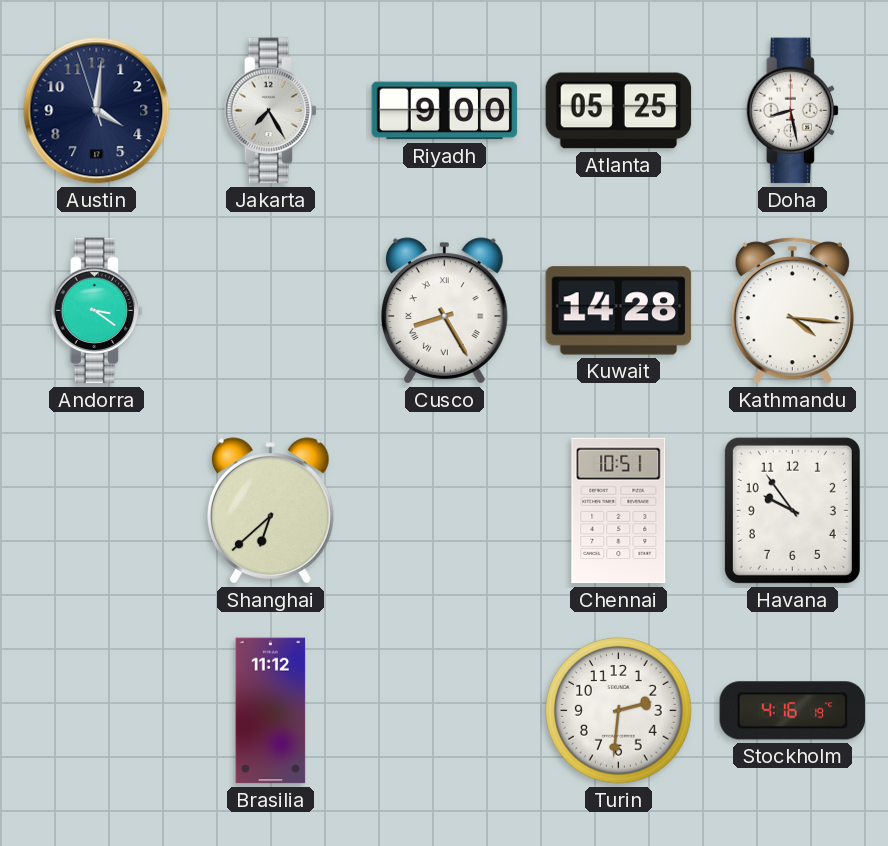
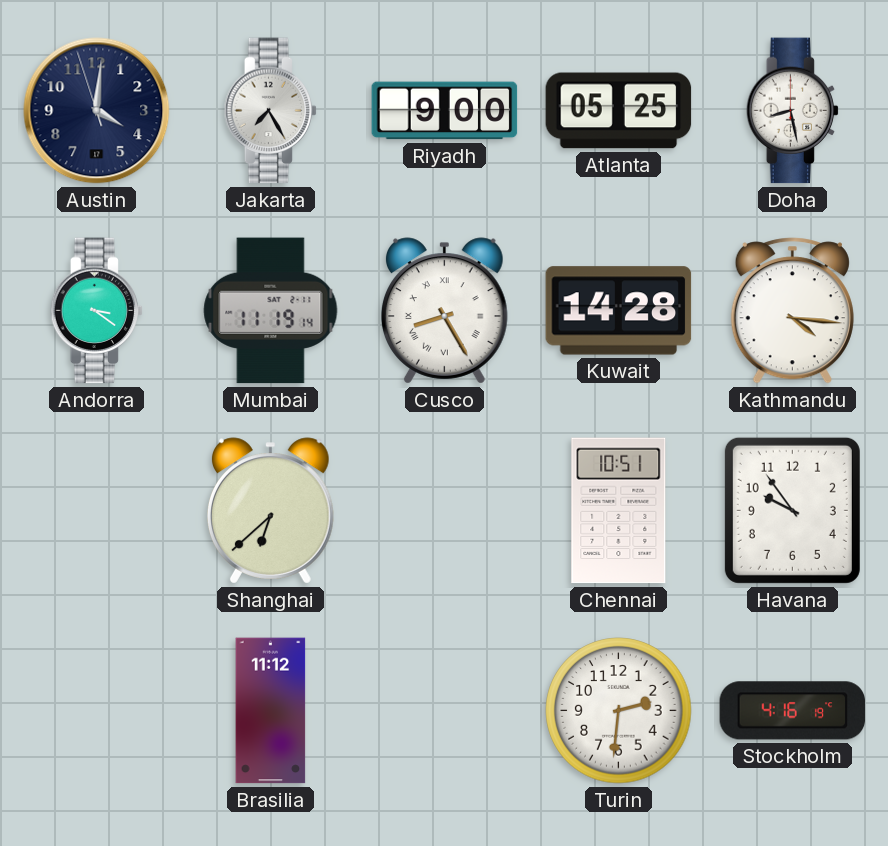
Mumbai: none -> 11:19
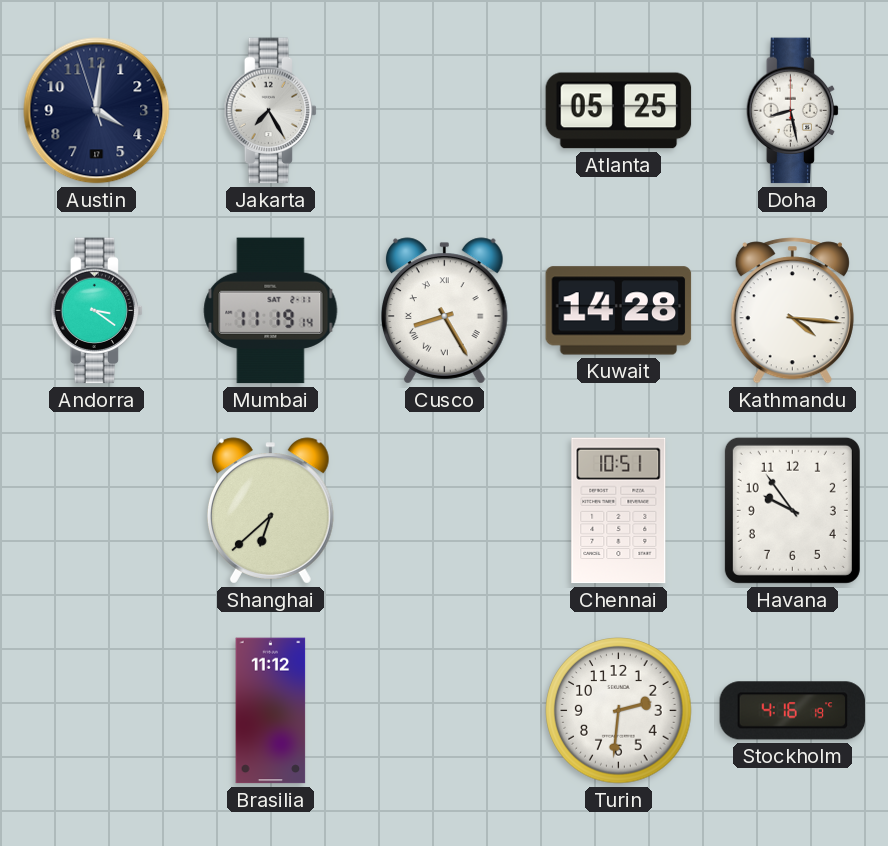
Riyadh: 9:00 -> none
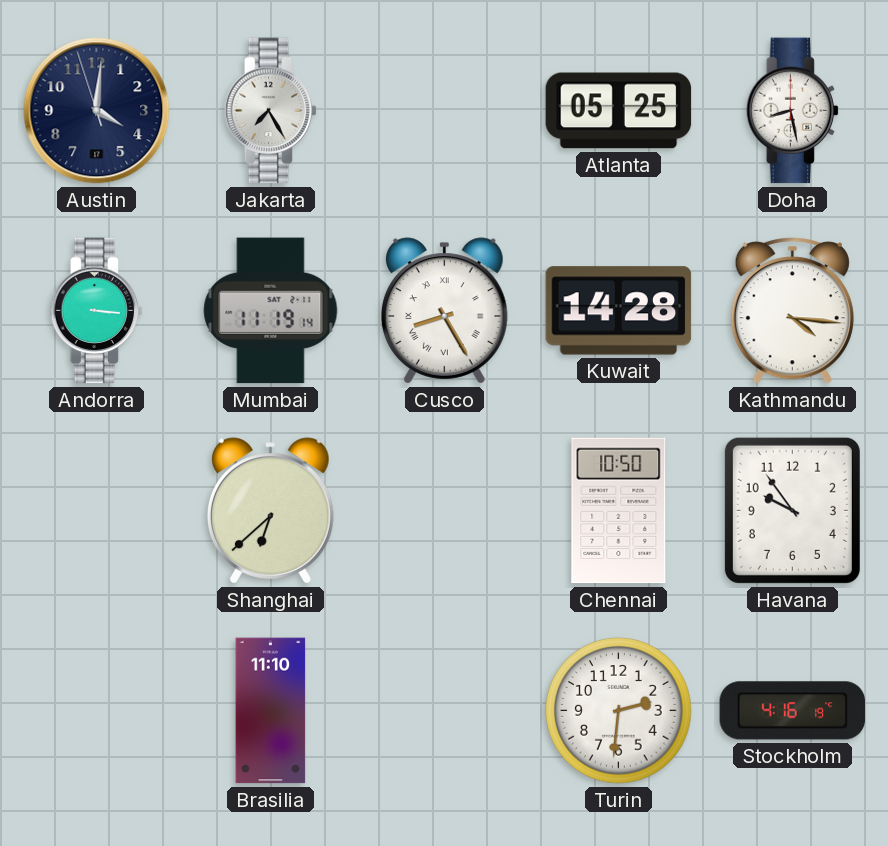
Andorra: 3:21 -> 3:16
Chennai: 10:51 -> 10:50
Brasilia: 11:12 -> 11:10
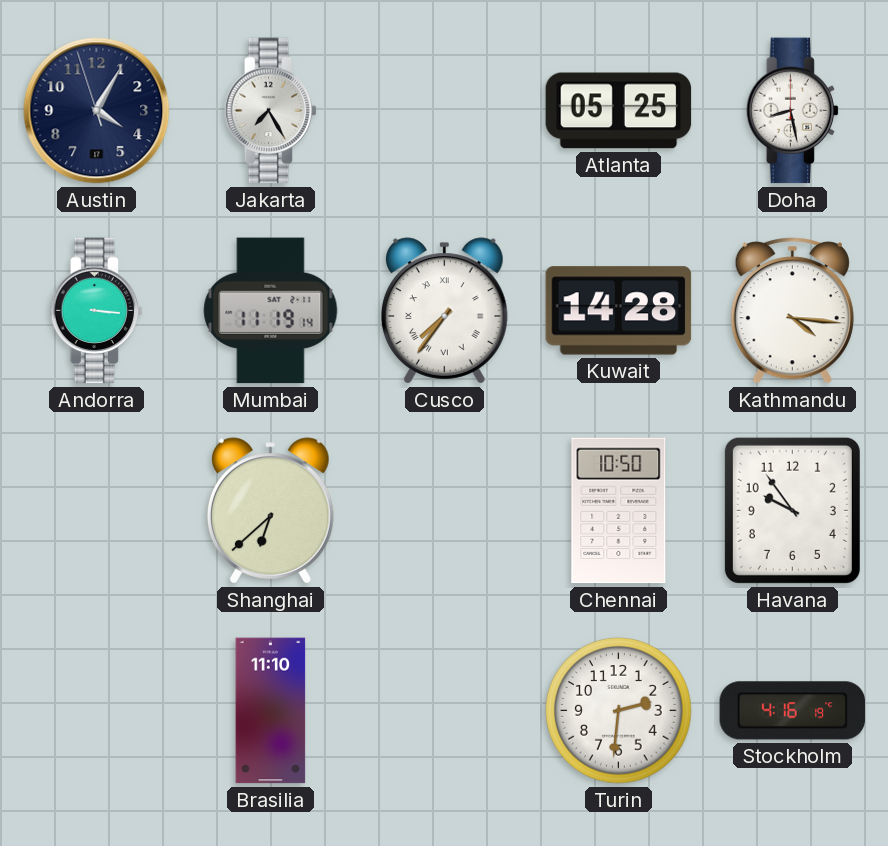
Austin: 4:00 -> 4:04
Cusco: 8:25 -> 7:36
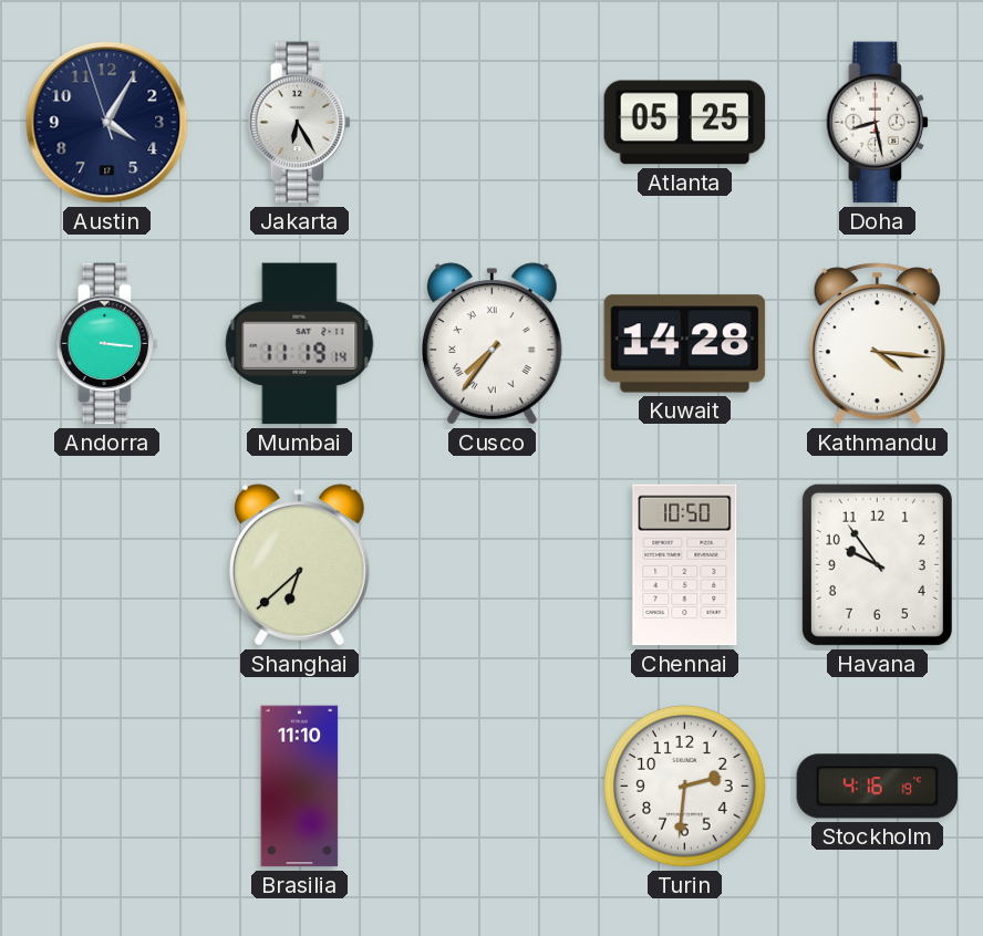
Jakarta: 7:25 -> 6:25
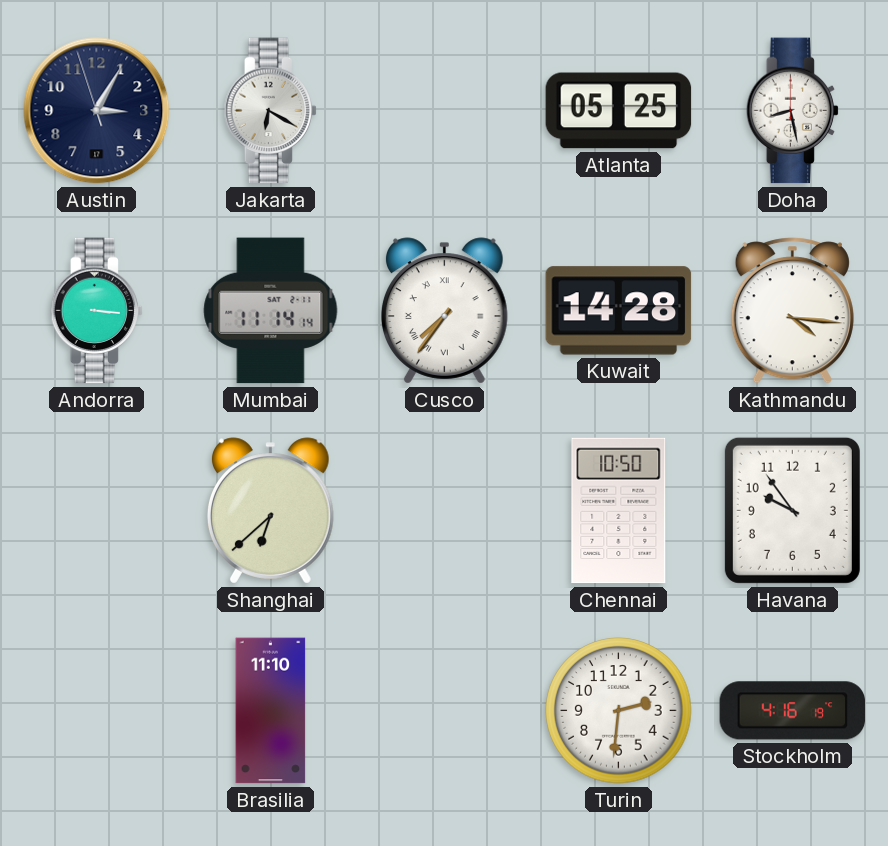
Austin: 4:04 -> 3:04
Jakarta: 6:25 -> 6:20
Mumbai: 11:19 -> 11:14
